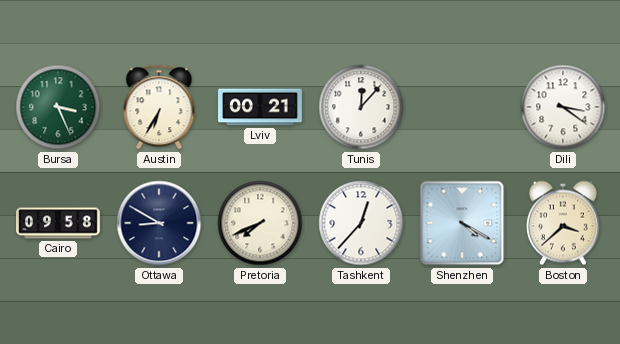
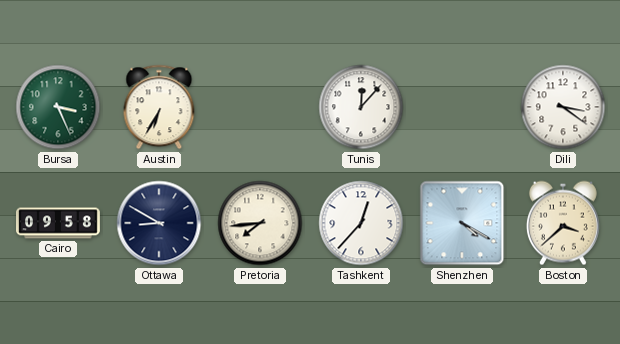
Lviv: 00:21 -> none
Pretoria: 7:41 -> 7:44
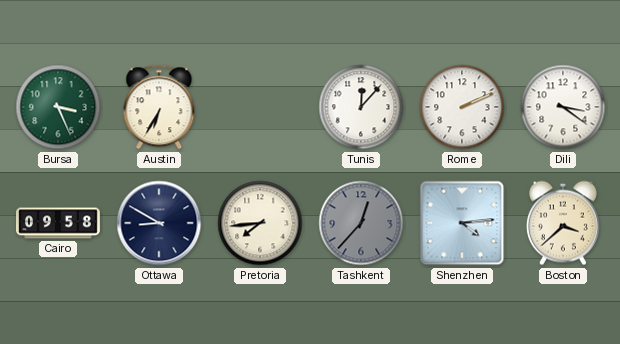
Rome: none -> 2:11
Tashkent dial: white -> grey
Shenzhen: 4:20 -> 4:14
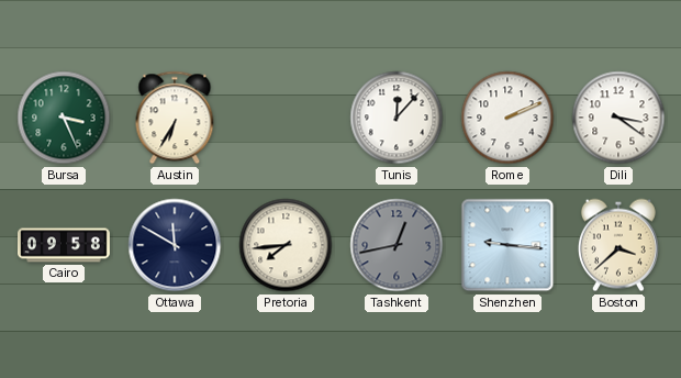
Ottawa: 8:50 -> 11:50
Tashkent: 12:37 -> 12:43
Shenzhen: 4:14 -> 9:16
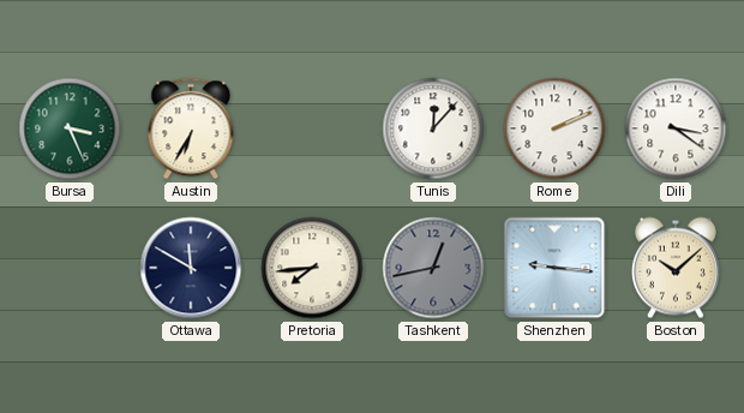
Cairo: 09:58 -> none
Boston: 3:38 -> 10:08
